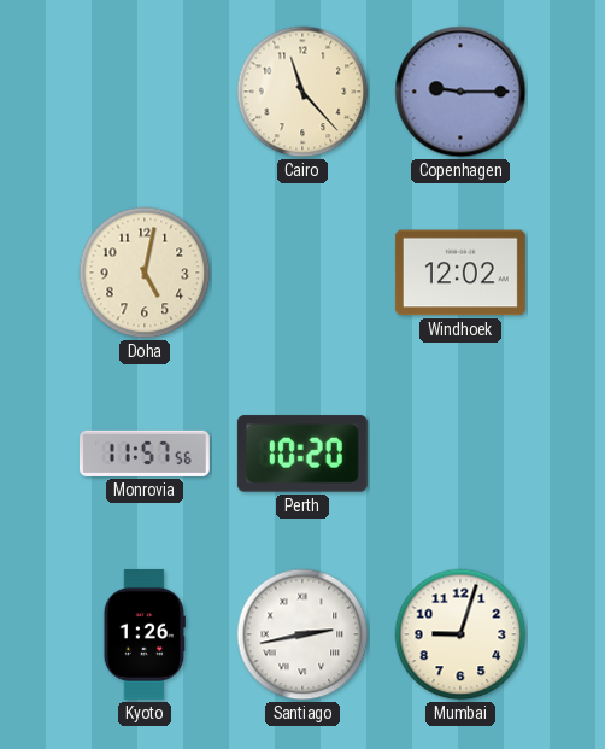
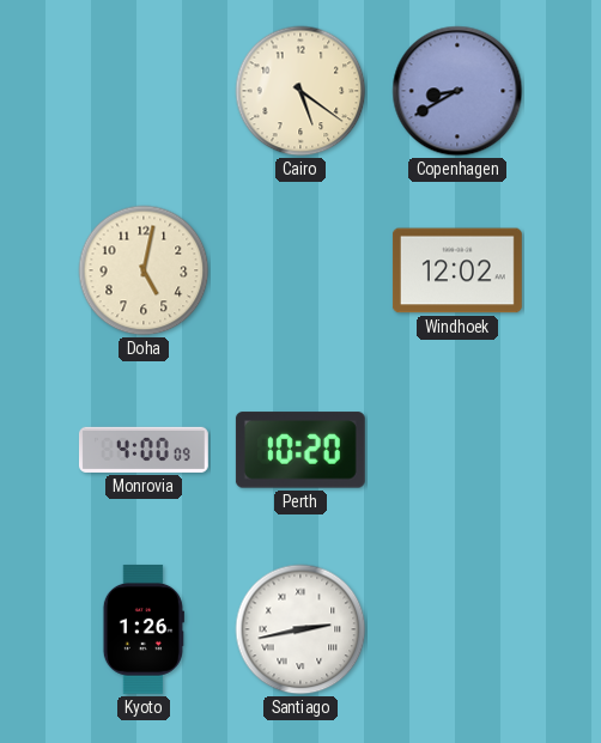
Cairo: 11:23 -> 5:21
Copenhagen: 9:15 -> 8:40
Monrovia: 11:57 -> 4:00
Mumbai: 9:03 -> none
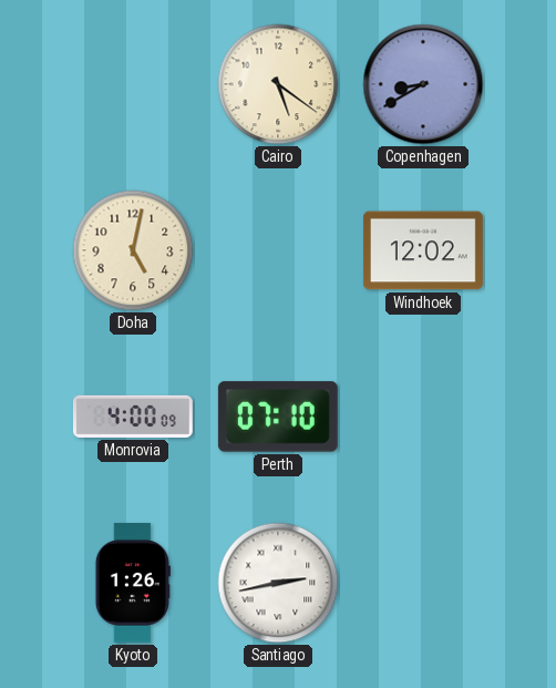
Perth: 10:20 -> 07:10
